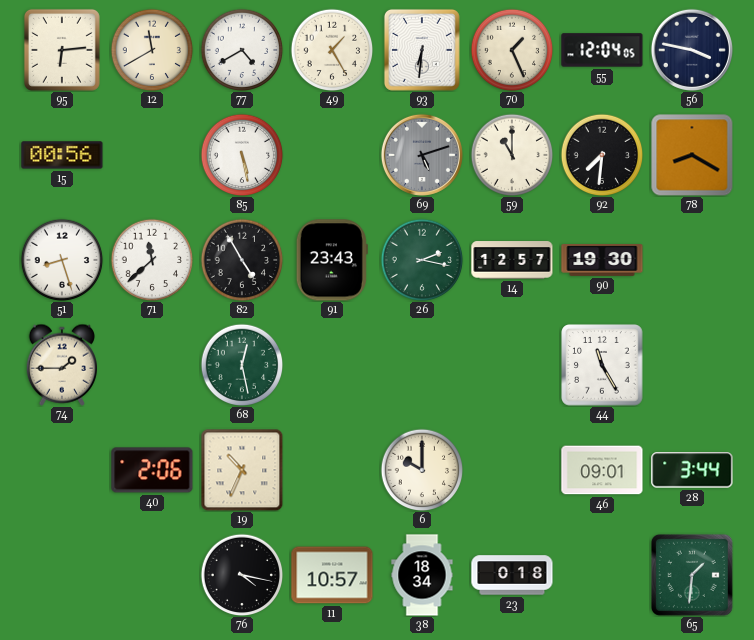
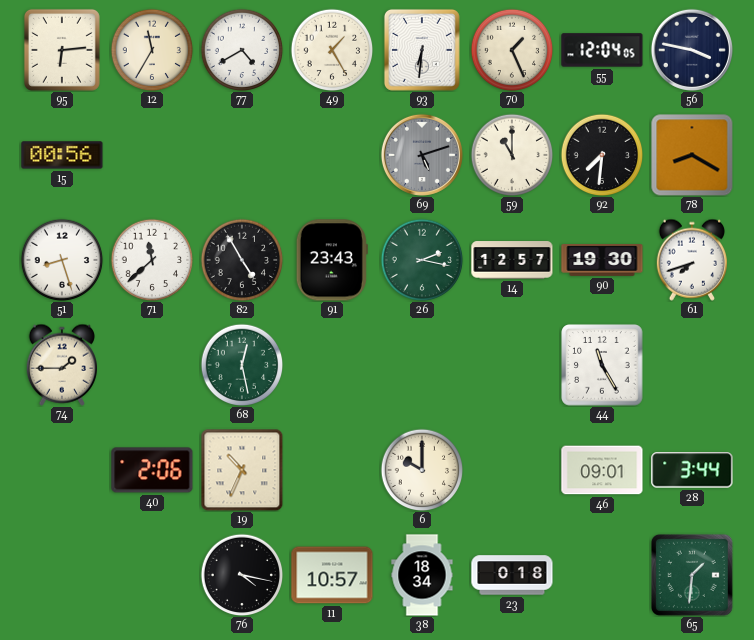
12: 11:40 -> 11:35
85: 5:28 -> none
61: none -> 7:42
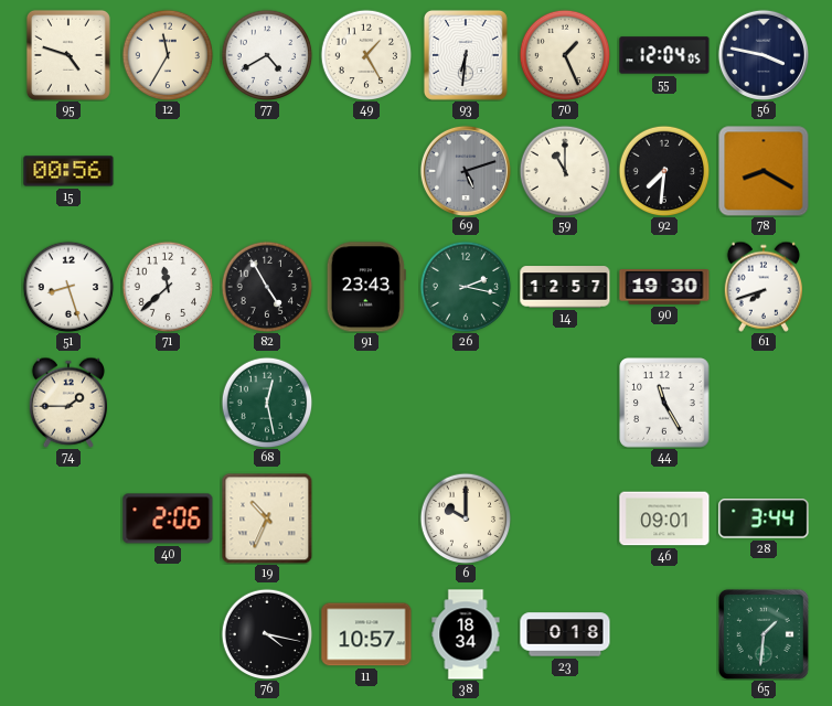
95: 6:14 -> 4:48
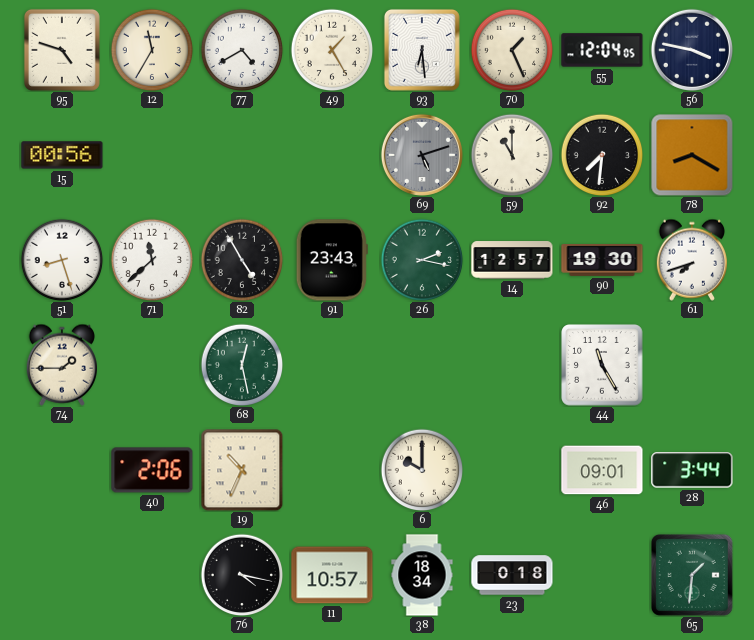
93: 6:31 -> 6:29
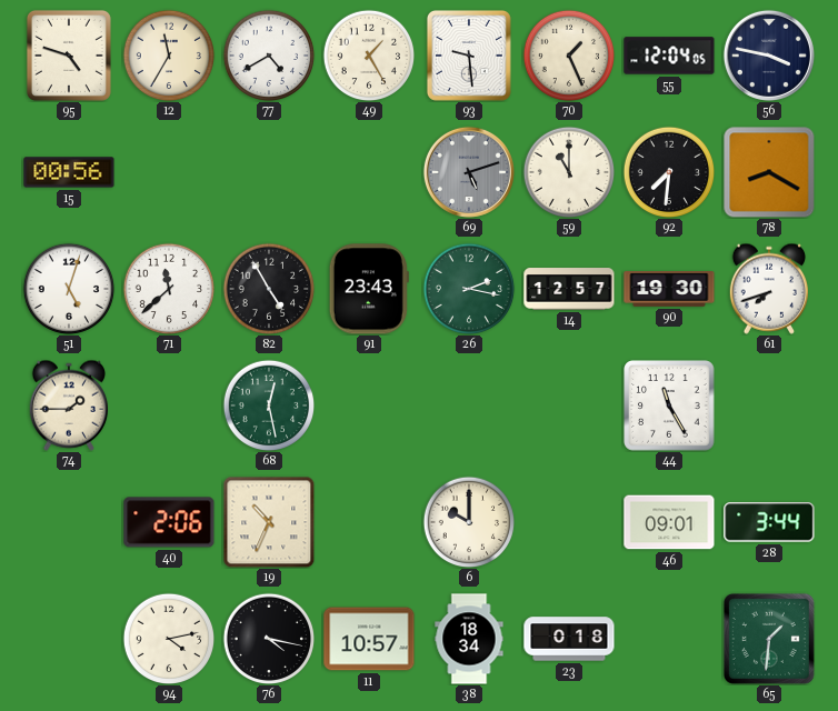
93: 6:29 -> 9:29
51: 8:27 -> 5:03
94: none -> 4:13
